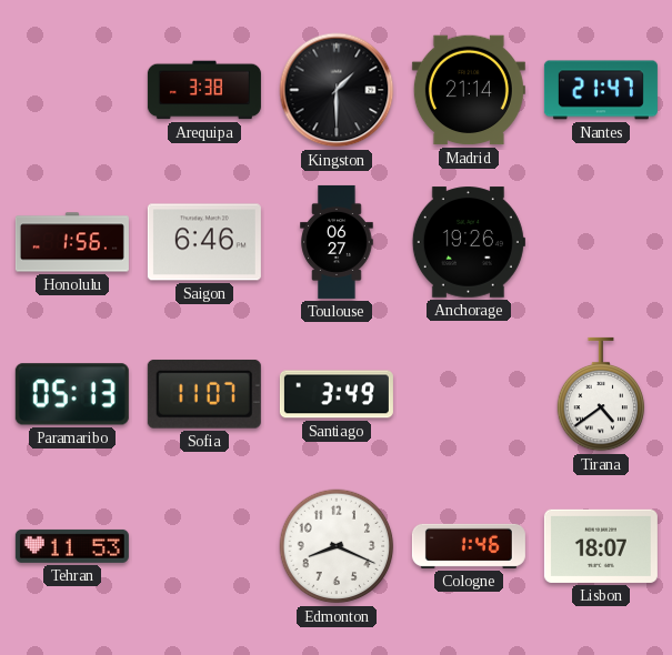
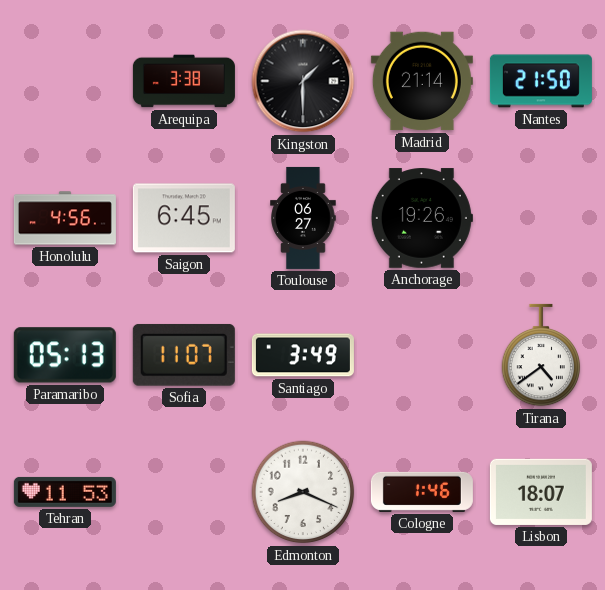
Nantes: 21:47 -> 21:50
Honolulu: 1:56 -> 4:56
Saigon: 6:46 -> 6:45
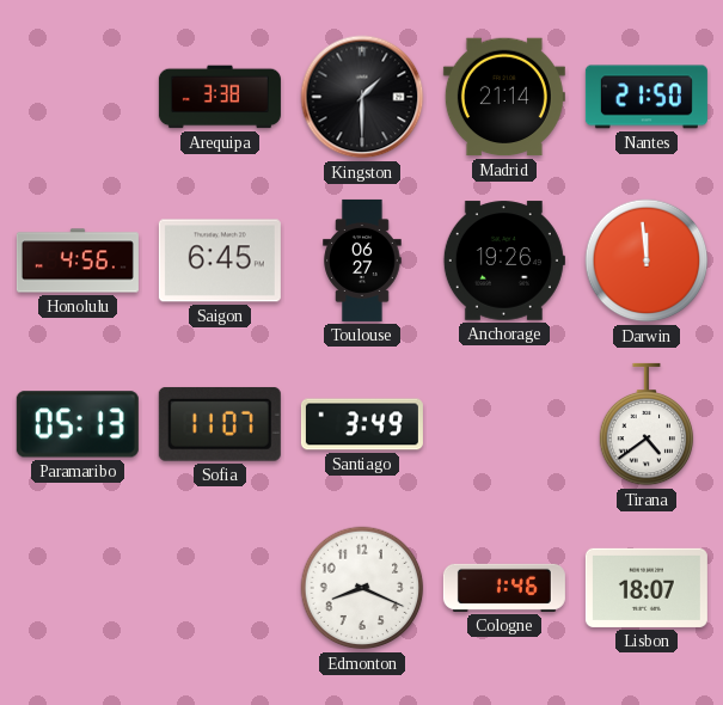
Darwin: none -> 11:59
Tehran: 11:53 -> none
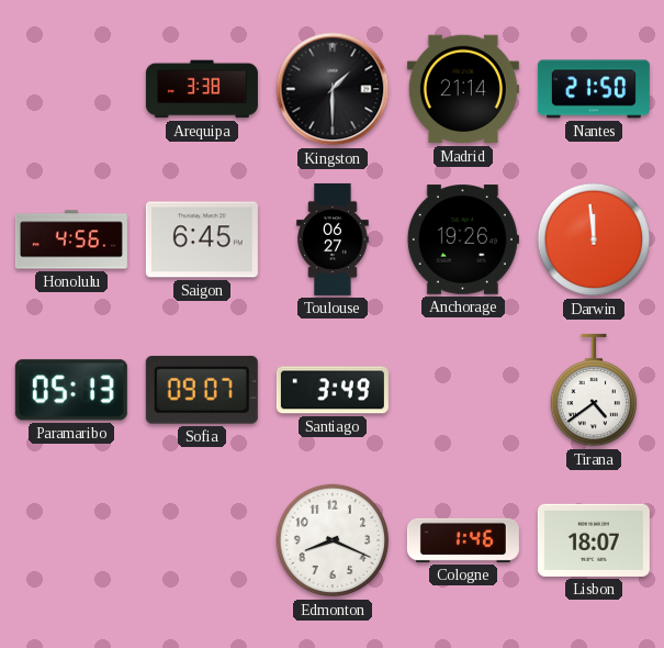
Sofia: 11:07 -> 09:07
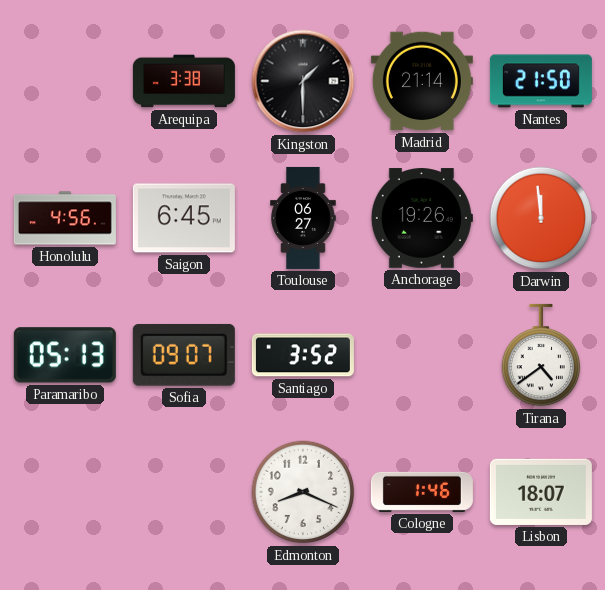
Santiago: 3:49 -> 3:52
